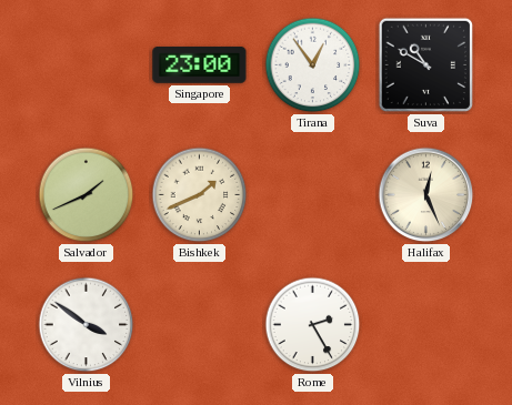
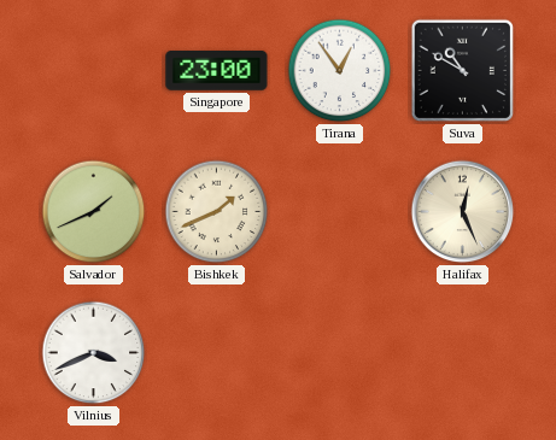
Vilnius: 3:51 -> 3:41
Rome: 2:25 -> none
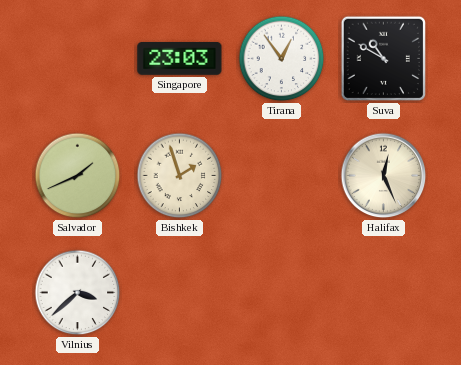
Singapore: 23:00 -> 23:03
Bishkek: 1:41 -> 1:57
Vilnius: 3:41 -> 3:38
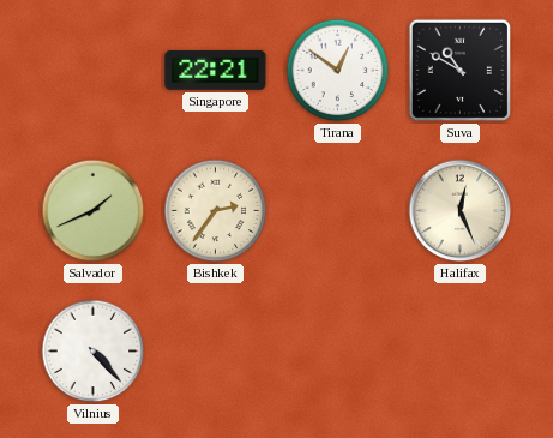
Singapore: 23:03 -> 22:21
Tirana: 12:54 -> 12:51
Bishkek: 1:57 -> 2:36
Vilnius: 3:38 -> 4:23
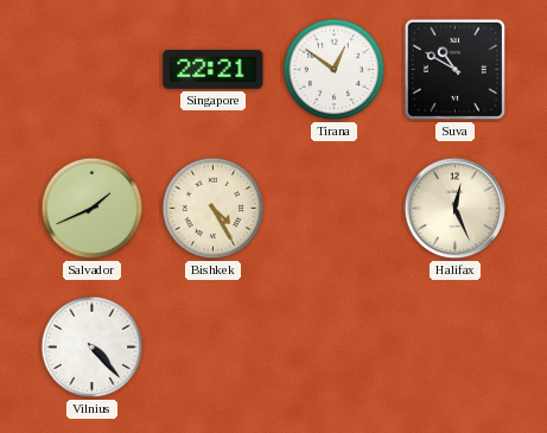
Bishkek: 2:36 -> 4:25
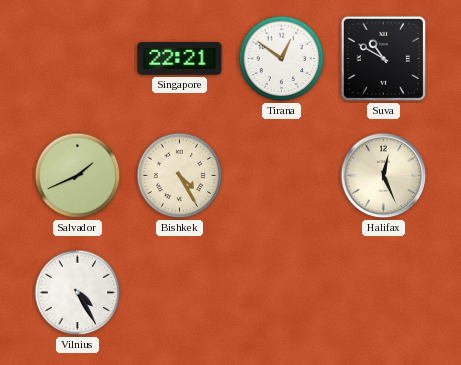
Vilnius: 4:23 -> 4:25
